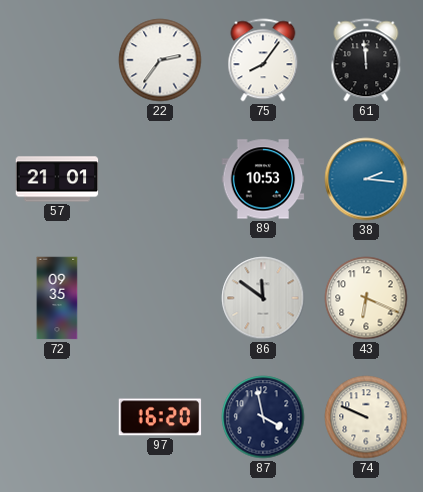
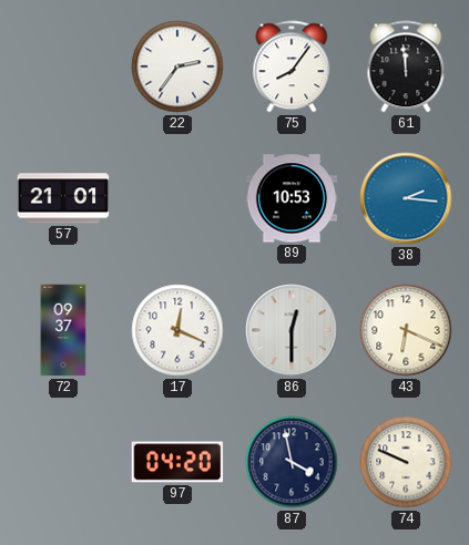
72: 09:35 -> 09:37
17: none -> 12:19
86: 11:51 -> 12:30
97: 16:20 -> 04:20
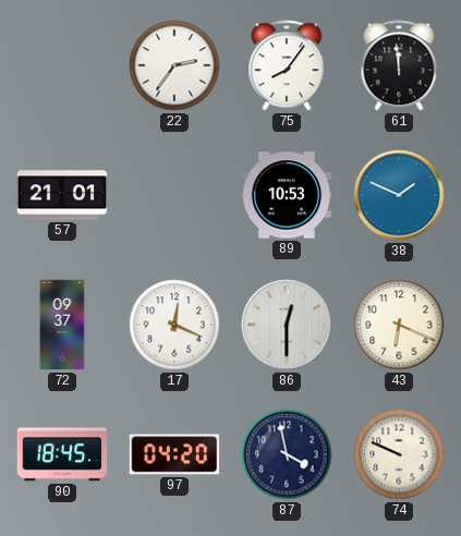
38: 2:16 -> 1:49
90: none -> 18:45
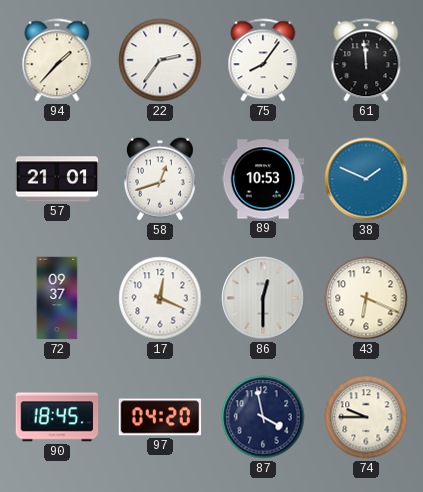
94: none -> 1:37
58: none -> 12:42
74: 9:49 -> 9:45
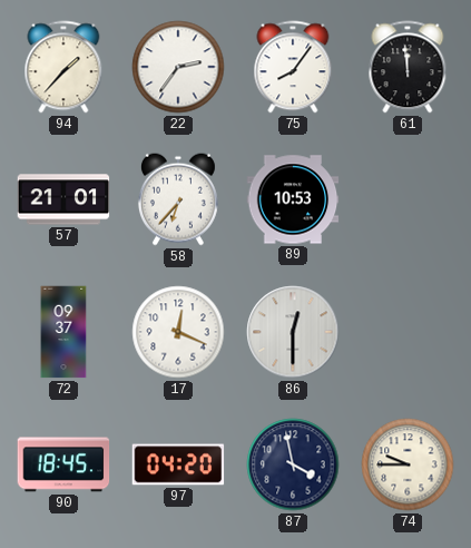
58: 12:42 -> 6:37
38: 1:49 -> none
43: 6:19 -> none
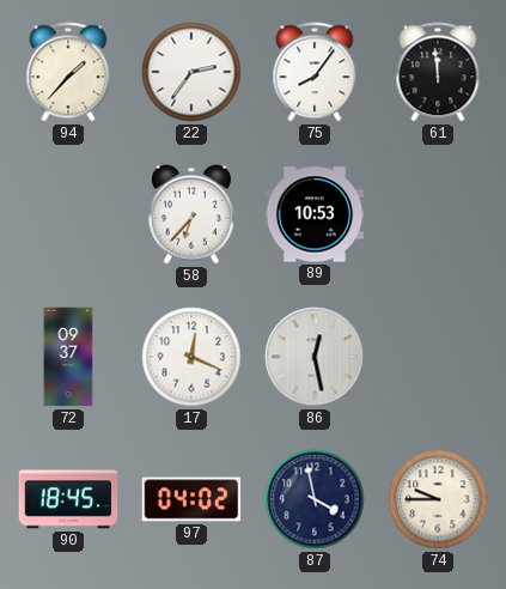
57: 21:01 -> none
86: 12:30 -> 12:28
97: 04:20 -> 04:02
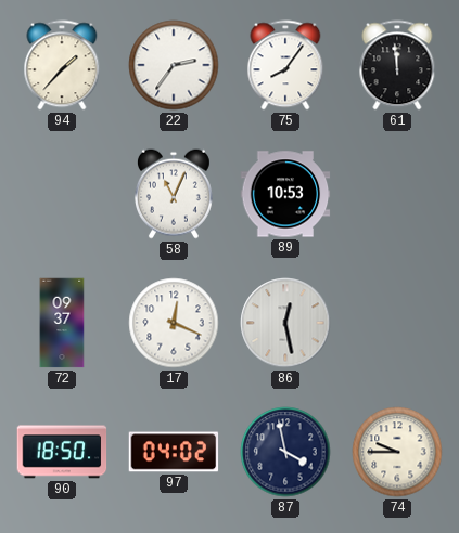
58: 6:37 -> 11:04
90: 18:45 -> 18:50
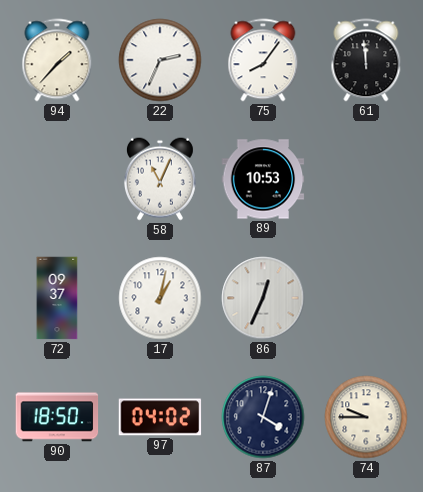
22: 2:36 -> 2:34
17: 12:19 -> 1:02
86: 12:28 -> 12:34
87: 3:58 -> 4:03
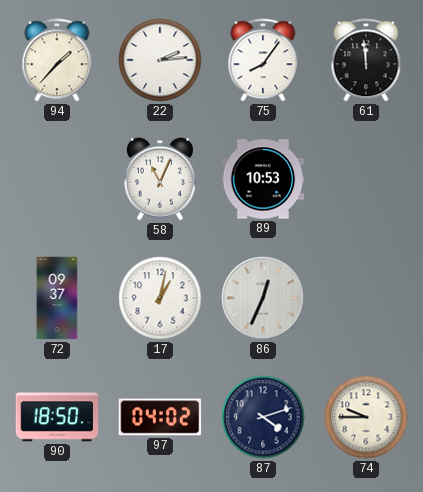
22: 2:34 -> 2:14
87: 4:03 -> 4:12
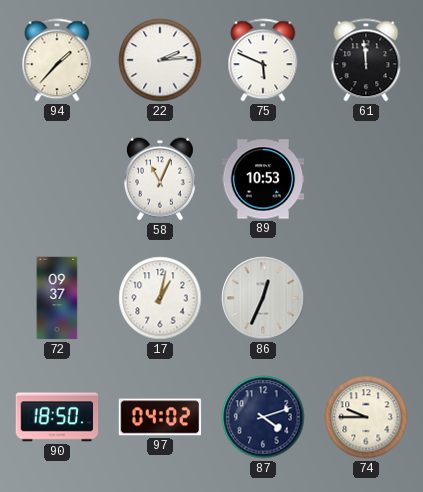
75: 8:06 -> 5:49
